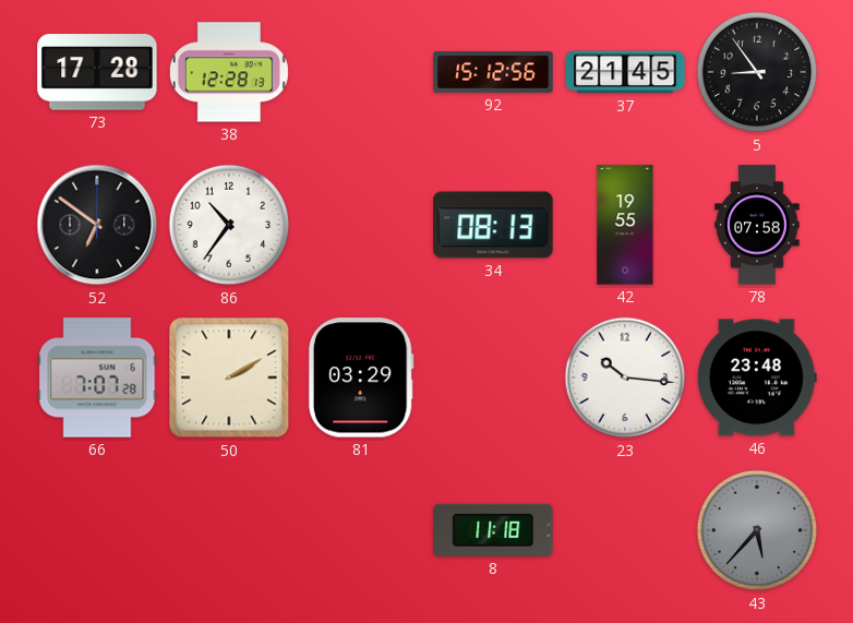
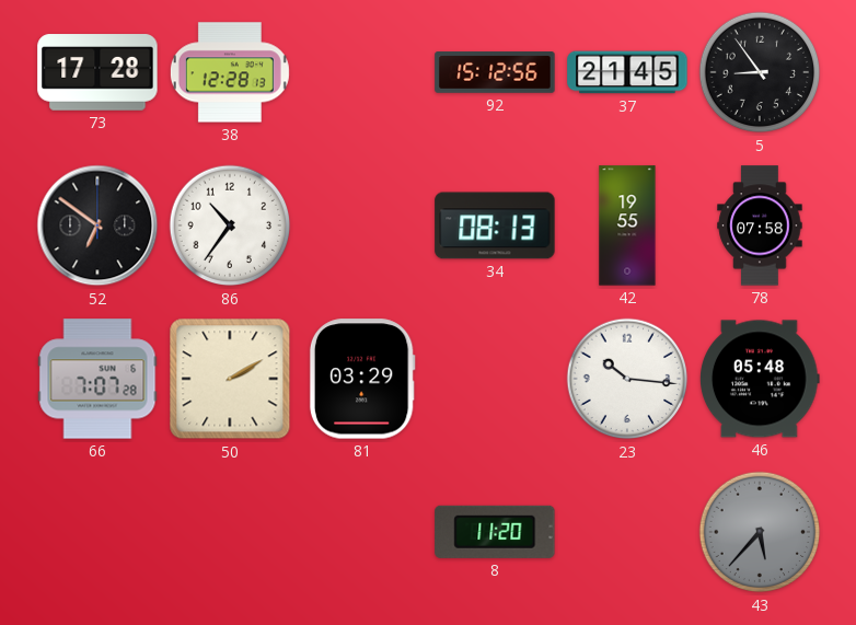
46: 23:48 -> 05:48
8: 11:18 -> 11:20
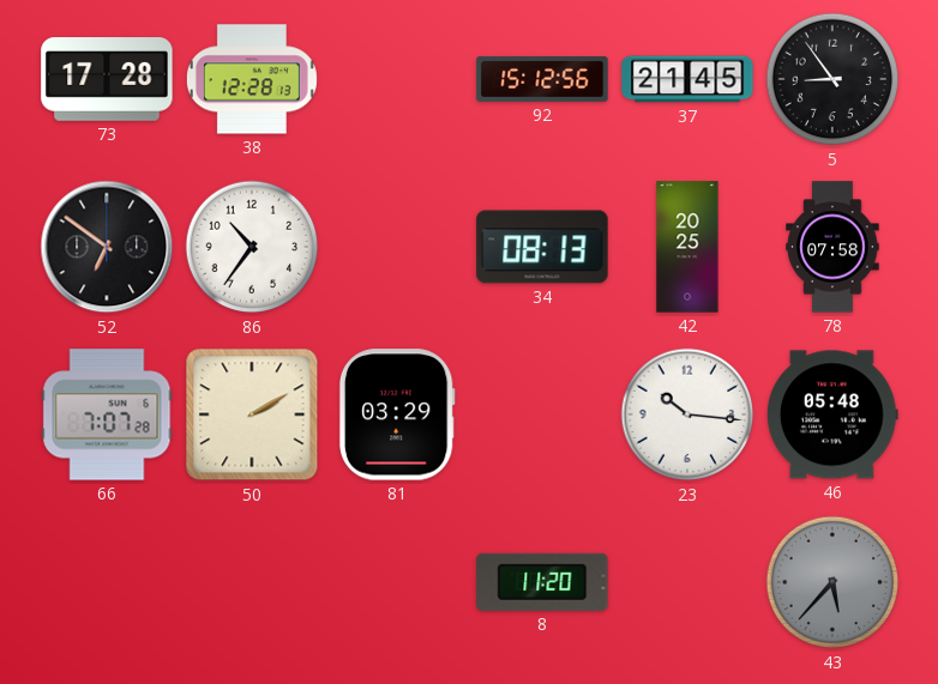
42: 19:55 -> 20:25
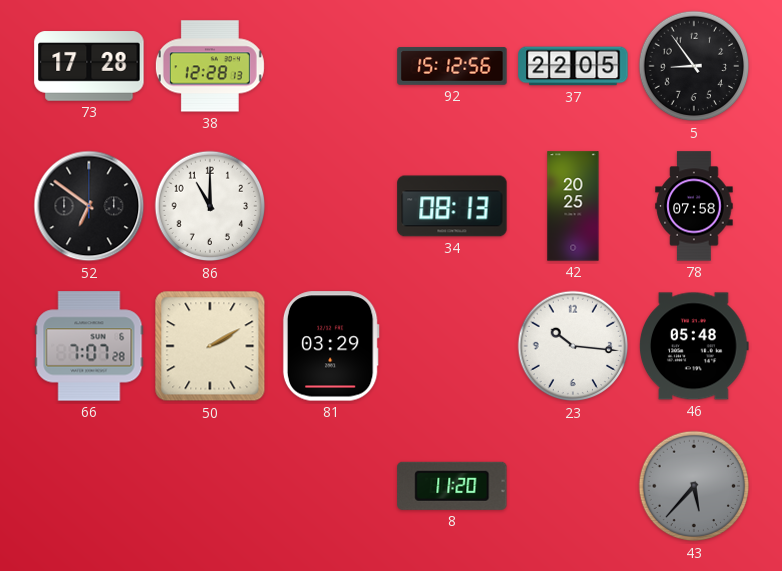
37: 21:45 -> 22:05
86: 10:36 -> 11:00
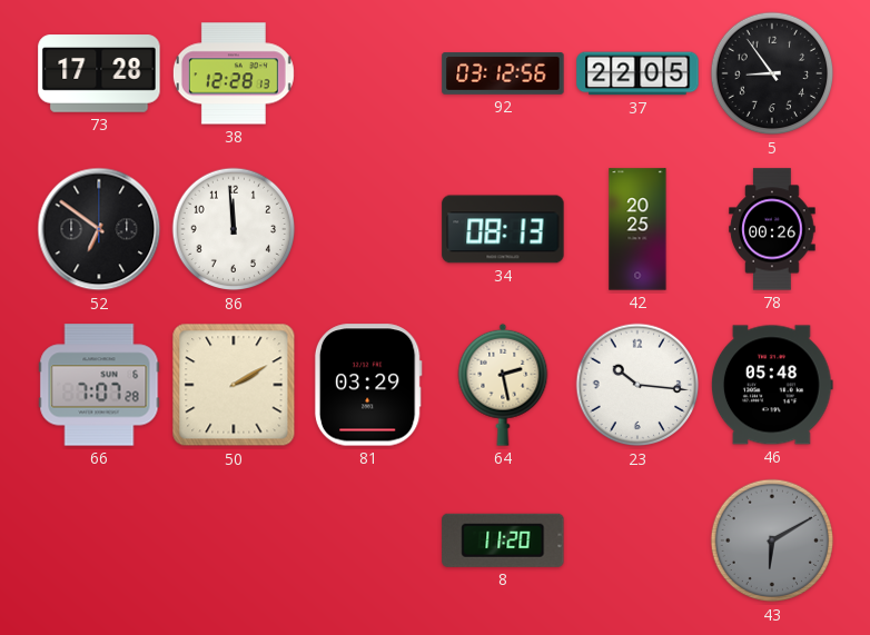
92: 15:12 -> 03:12
86: 11:00 -> 11:59
78: 07:58 -> 00:26
64: none -> 2:28
43: 5:37 -> 6:10
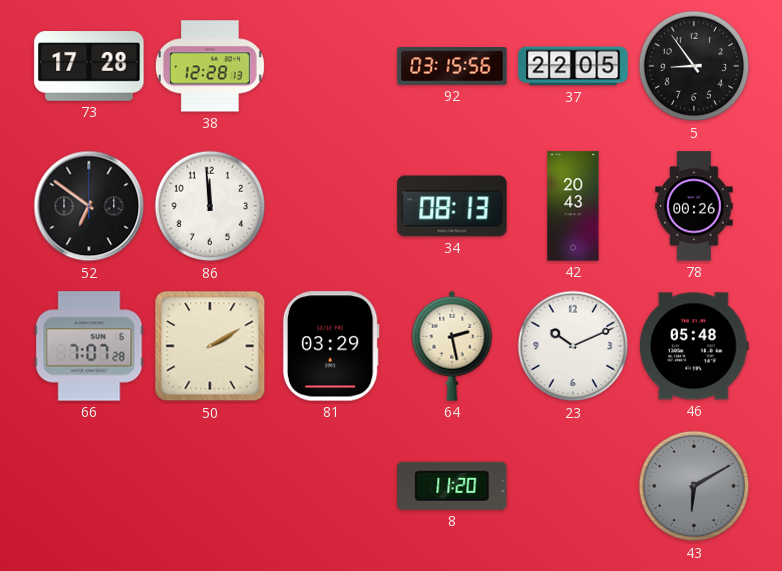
92: 03:12 -> 03:15
42: 20:25 -> 20:43
23: 10:16 -> 10:11
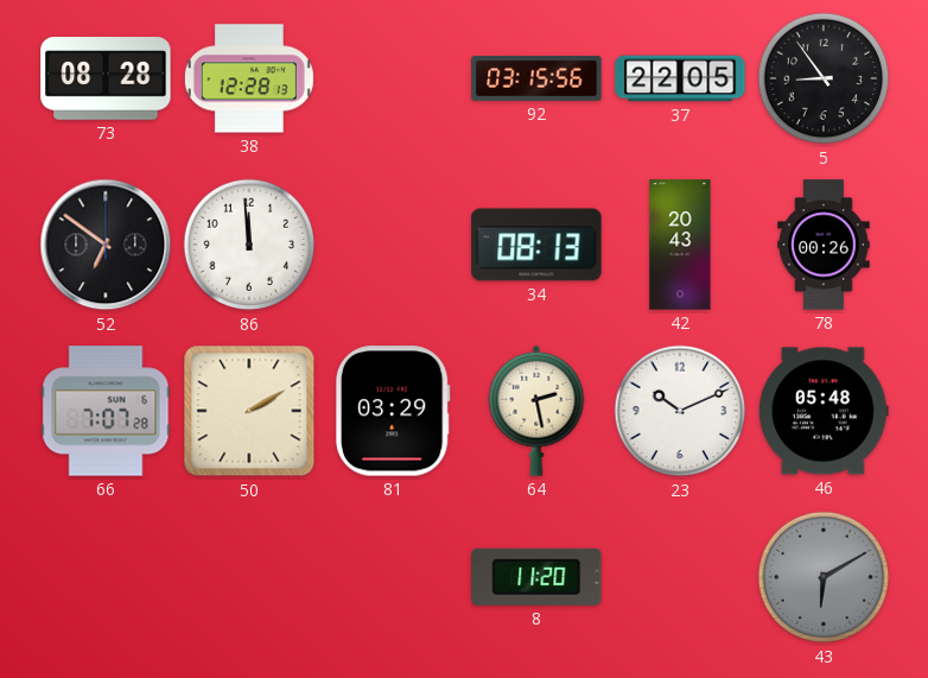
73: 17:28 -> 08:28
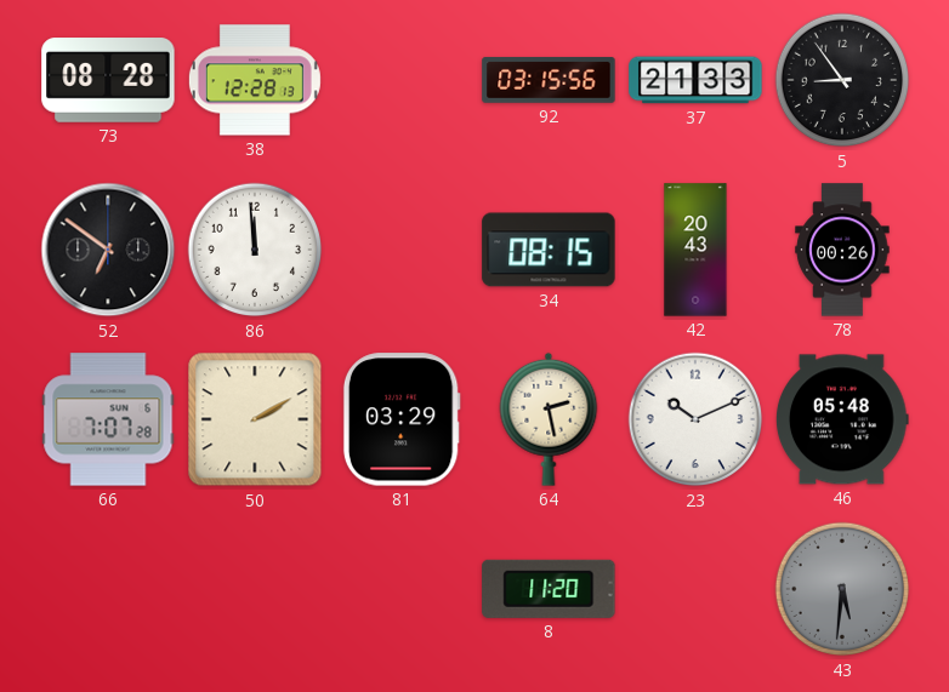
37: 22:05 -> 21:33
34: 08:13 -> 08:15
43: 6:10 -> 5:31
